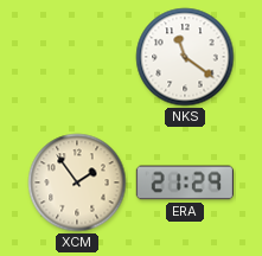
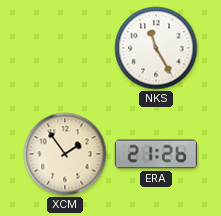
NKS: 11:21 -> 11:25
ERA: 21:29 -> 21:26
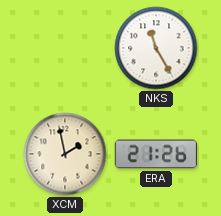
XCM: 1:54 -> 1:58
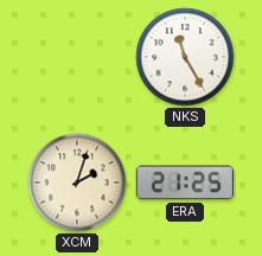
XCM: 1:58 -> 2:03
ERA: 21:26 -> 21:25
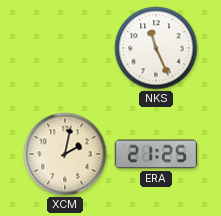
NKS: 11:25 -> 11:26
XCM: 2:03 -> 2:02
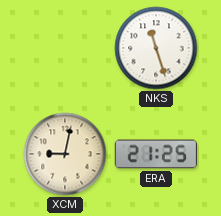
NKS: 11:26 -> 11:27
XCM: 2:02 -> 9:02
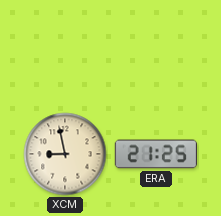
NKS: 11:27 -> none
XCM: 9:02 -> 8:58
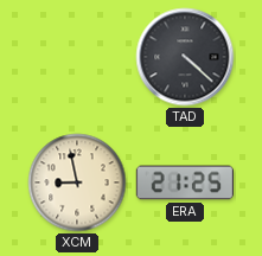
TAD: none -> 4:22
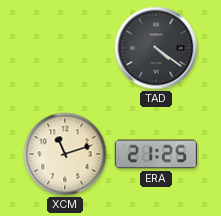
TAD: 4:22 -> 4:21
XCM: 8:58 -> 11:12
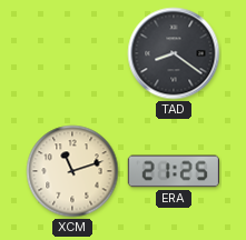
TAD: 4:21 -> 8:21
